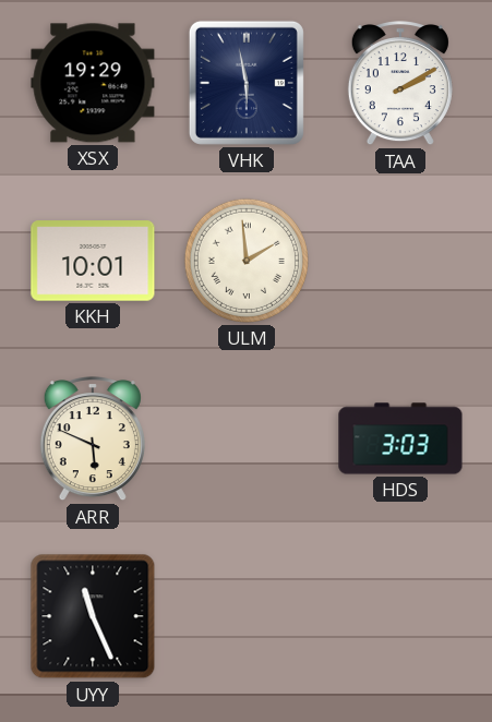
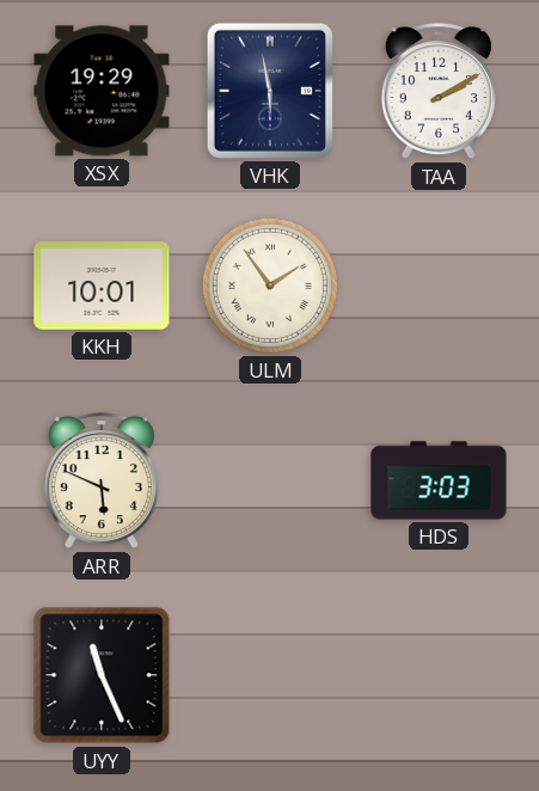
ULM: 1:59 -> 1:54
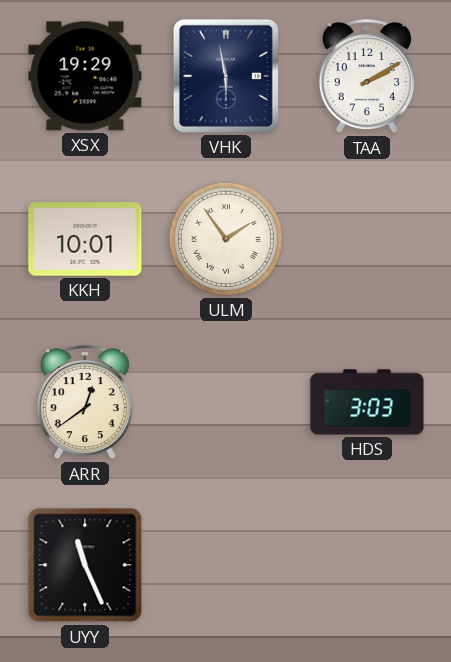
ARR: 5:49 -> 12:39
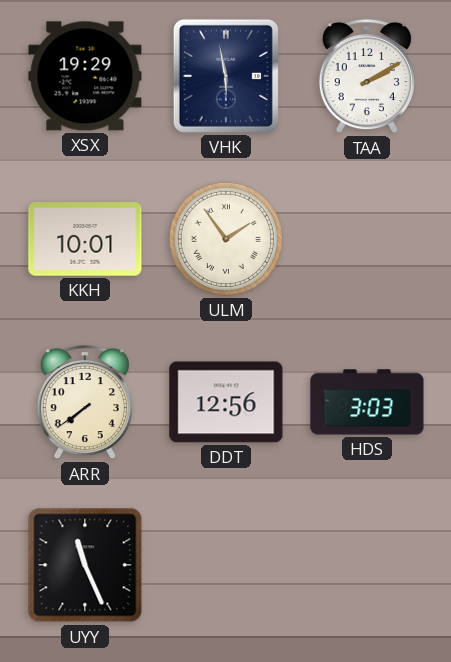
ARR: 12:39 -> 7:39
DDT: none -> 12:56
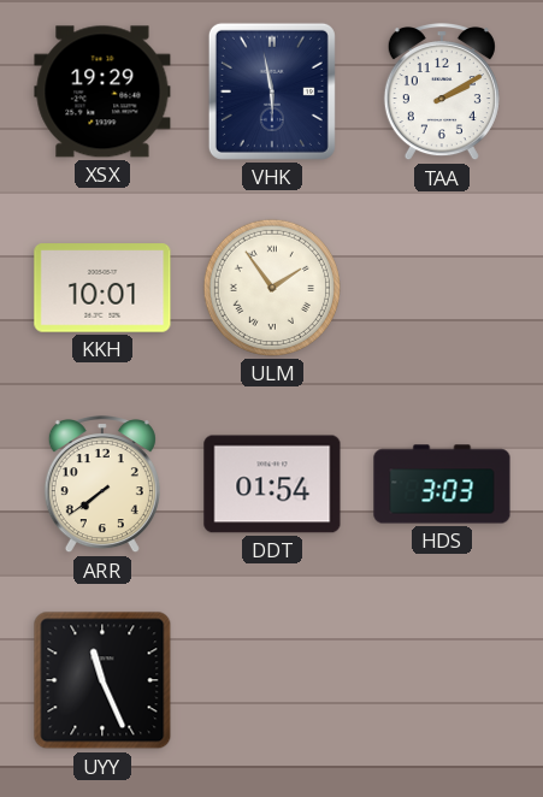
DDT: 12:56 -> 01:54
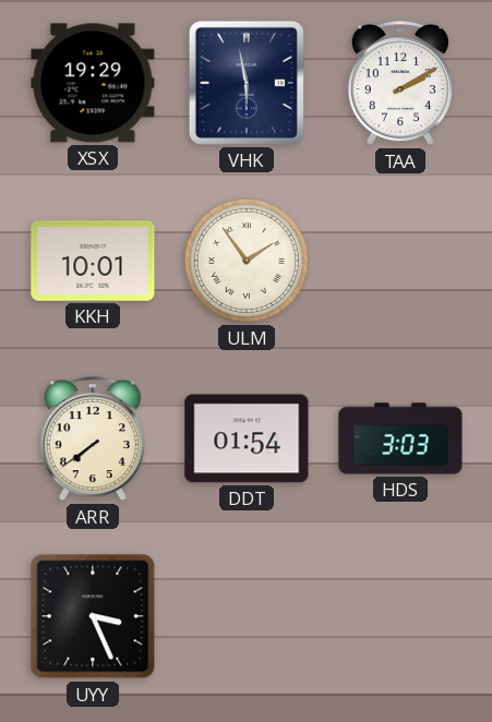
UYY: 11:26 -> 3:26
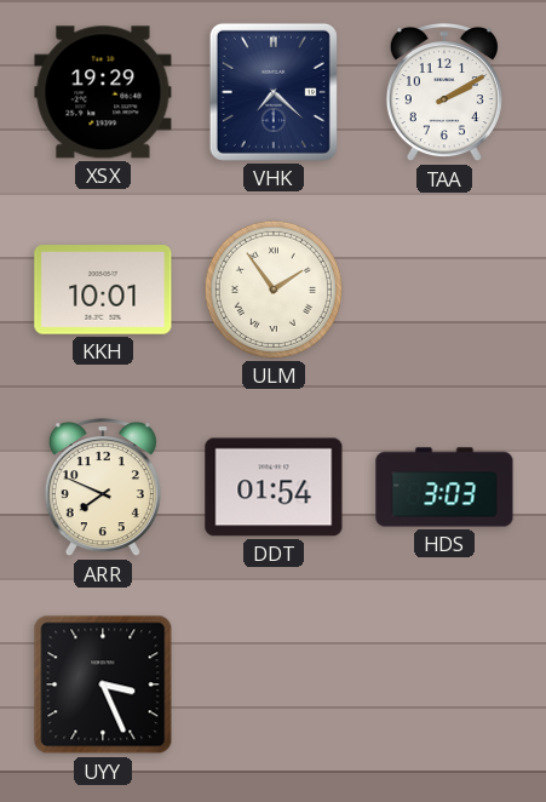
VHK: 5:58 -> 7:22
ARR: 7:39 -> 7:49
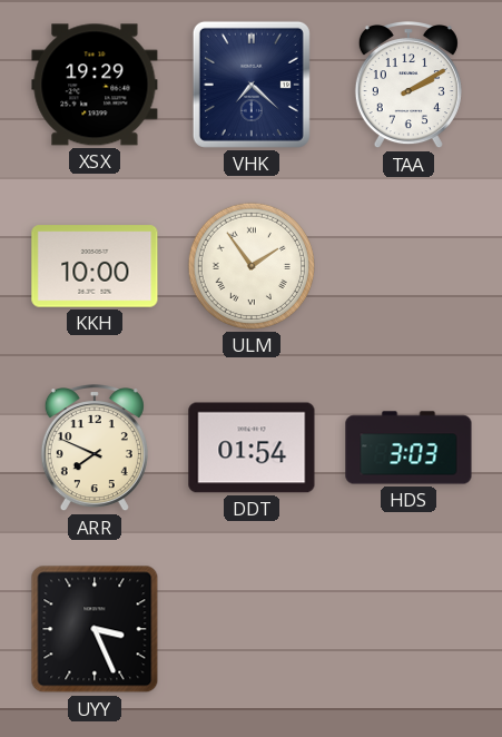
KKH: 10:01 -> 10:00
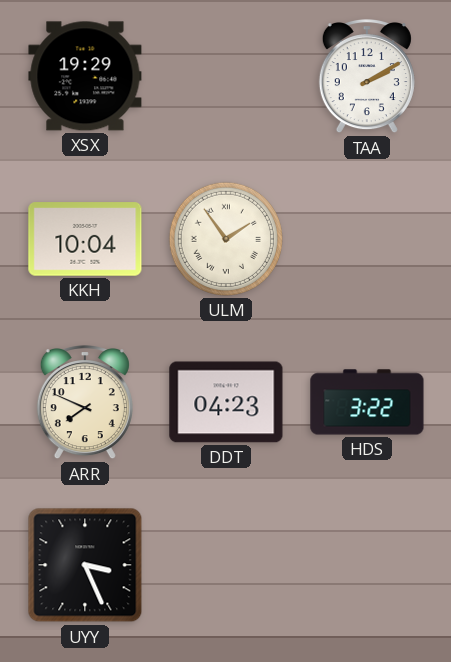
VHK: 7:22 -> none
KKH: 10:00 -> 10:04
DDT: 01:54 -> 04:23
HDS: 3:03 -> 3:22
